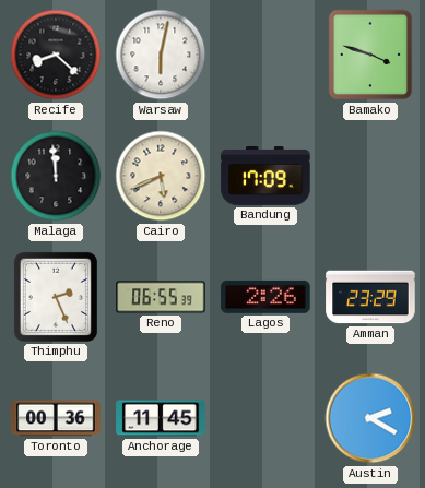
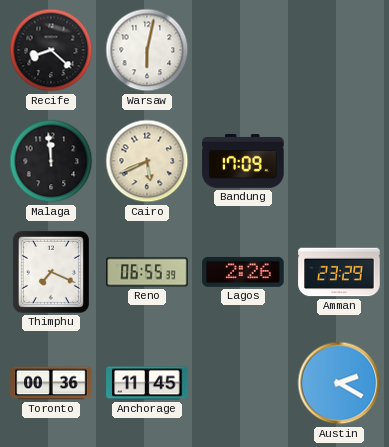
Bamako: 3:48 -> none
Thimphu: 2:26 -> 7:19
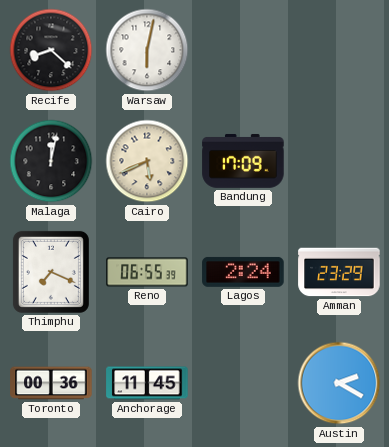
Malaga: 11:59 -> 12:02
Lagos: 2:26 -> 2:24
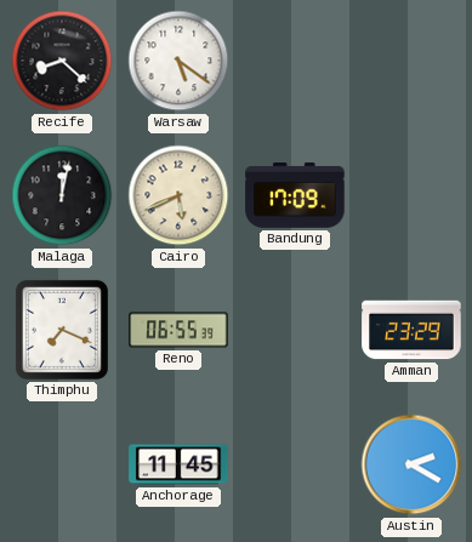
Warsaw: 6:02 -> 5:21
Lagos: 2:24 -> none
Toronto: 00:36 -> none
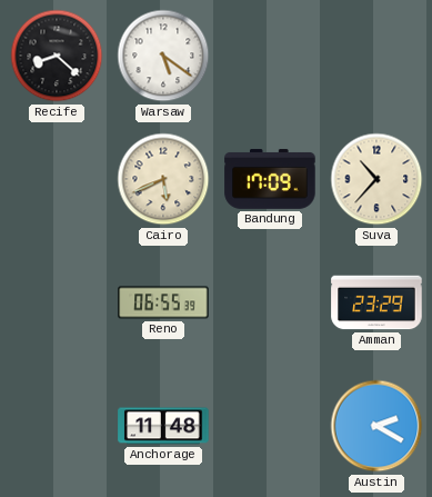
Malaga: 12:02 -> none
Suva: none -> 10:37
Thimphu: 7:19 -> none
Anchorage: 11:45 -> 11:48
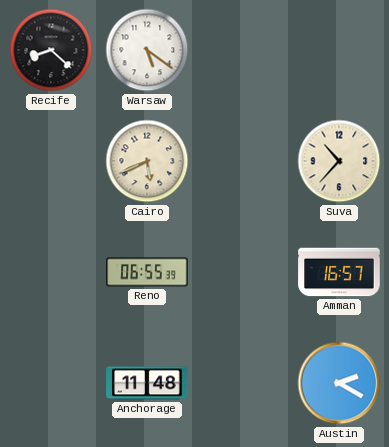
Bandung: 17:09 -> none
Amman: 23:29 -> 16:57
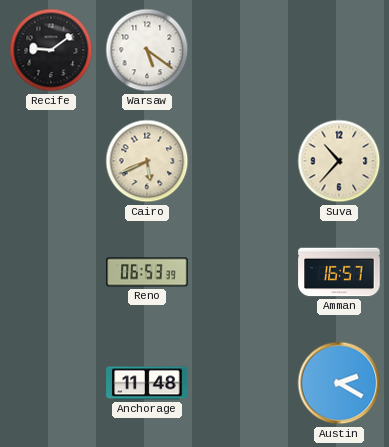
Recife: 8:22 -> 9:09
Reno: 06:55 -> 06:53
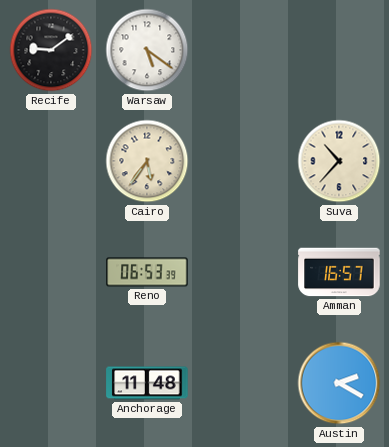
Cairo: 5:41 -> 5:36
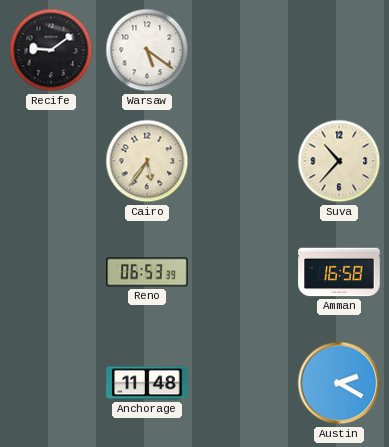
Amman: 16:57 -> 16:58
